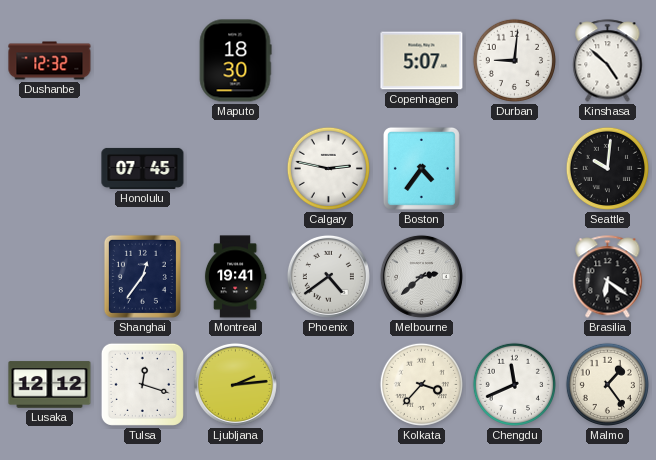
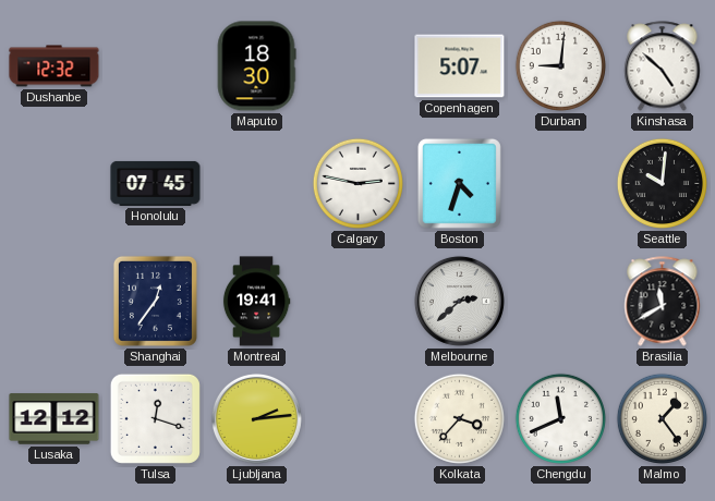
Boston: 4:36 -> 4:33
Phoenix: 4:39 -> none
Brasilia: 6:21 -> 11:40
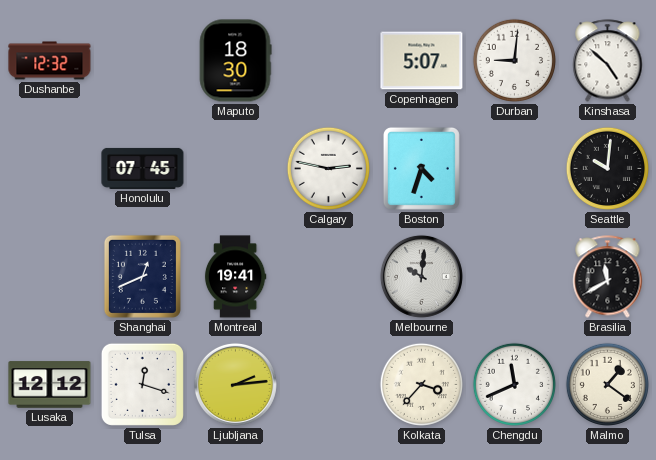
Shanghai: 12:36 -> 12:41
Melbourne: 2:38 -> 10:01
Malmo: 1:24 -> 1:21
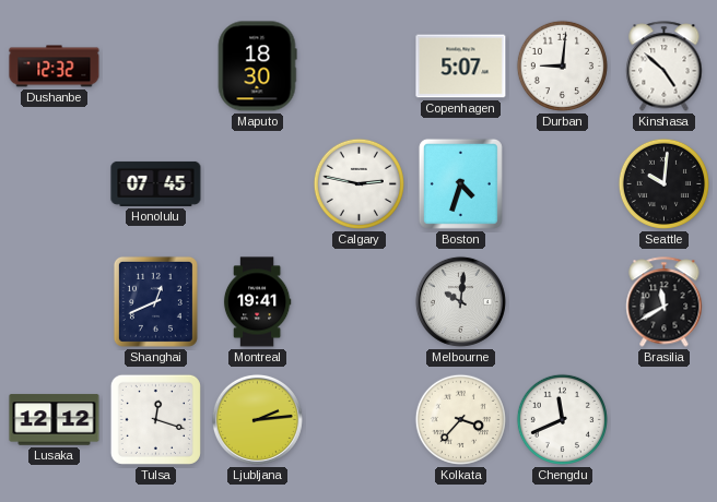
Malmo: 1:21 -> none
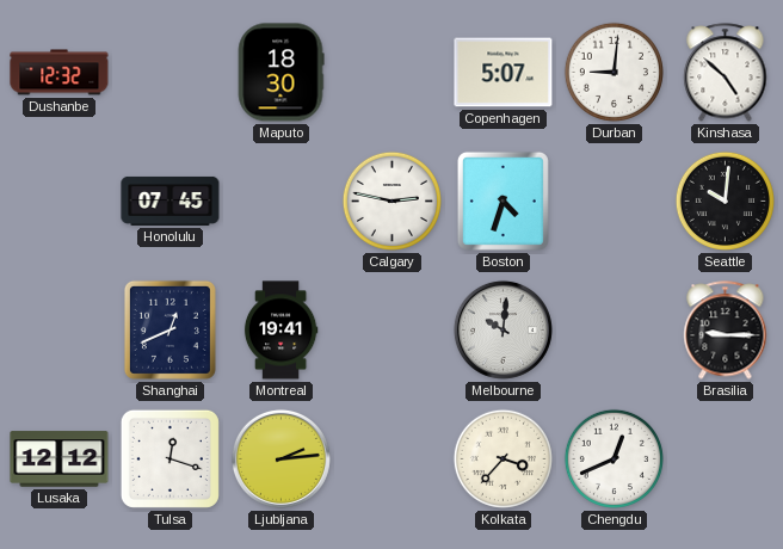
Brasilia: 11:40 -> 9:15
Chengdu: 11:41 -> 12:41
